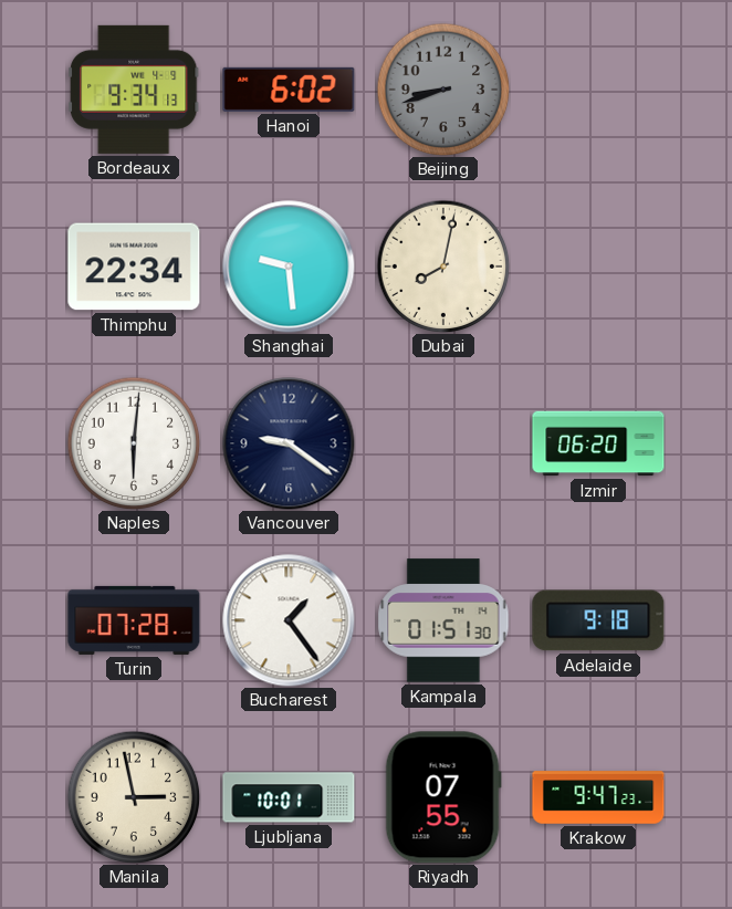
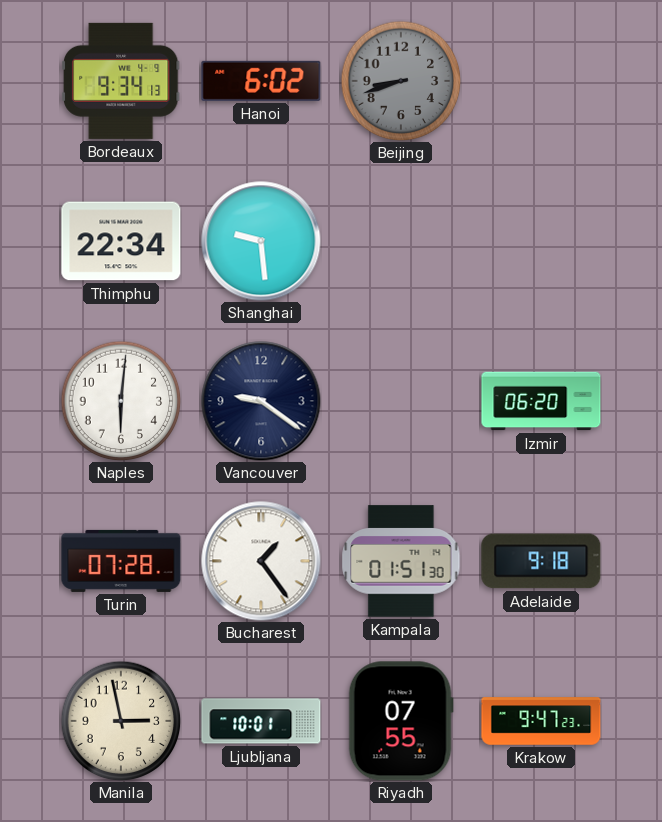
Dubai: 8:02 -> none
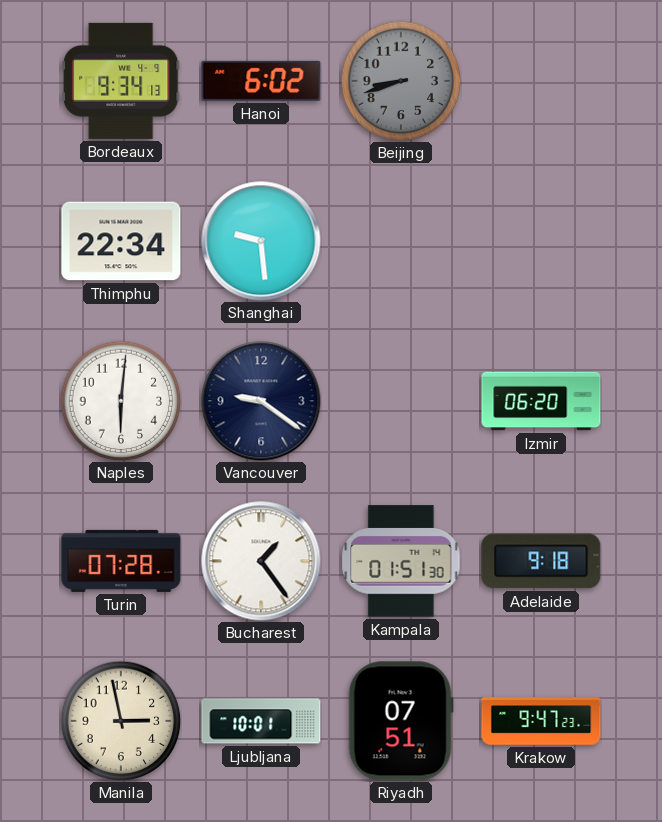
Riyadh: 07:55 -> 07:51
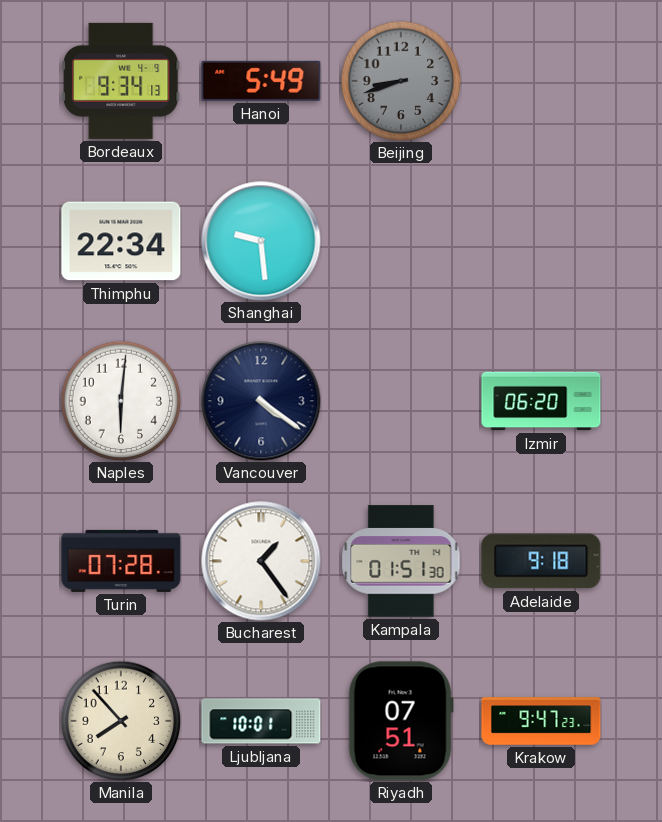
Hanoi: 6:02 -> 5:49
Vancouver: 9:21 -> 4:21
Manila: 2:58 -> 7:53
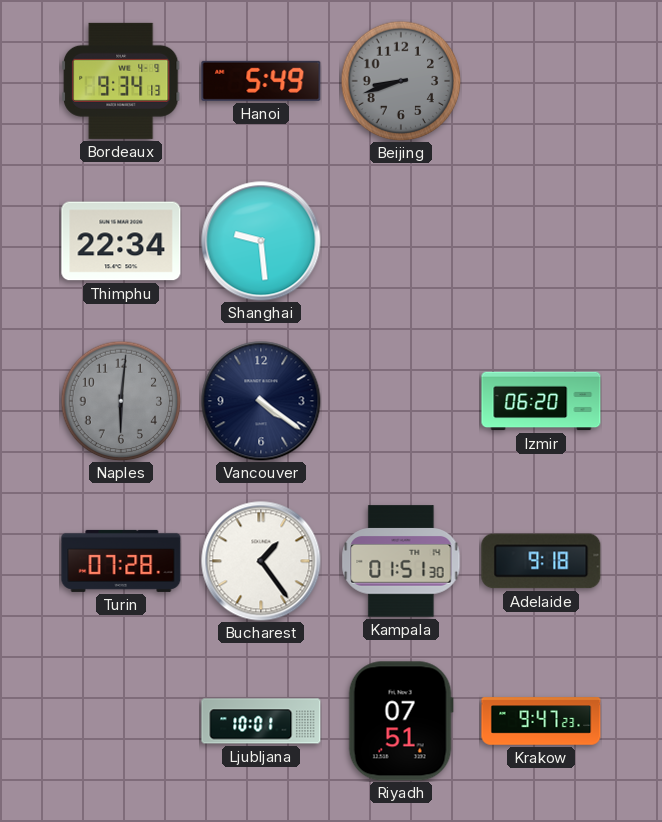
Naples dial: white -> grey
Manila: 7:53 -> none
